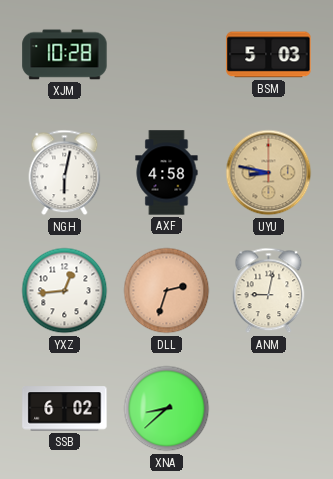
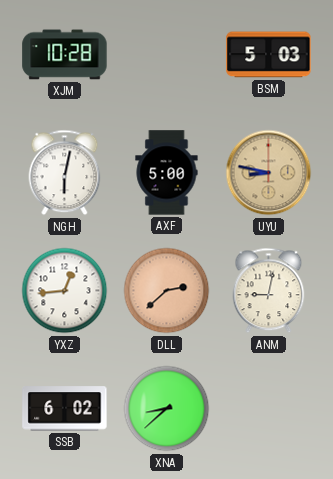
AXF: 4:58 -> 5:00
DLL: 2:33 -> 2:38
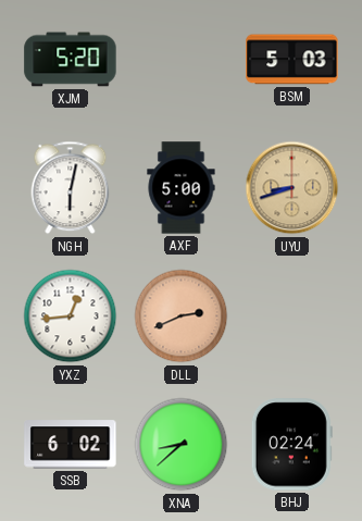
XJM: 10:28 -> 5:20
UYU: 8:47 -> 8:42
DLL: 2:38 -> 2:41
ANM: 9:02 -> none
BHJ: none -> 02:24
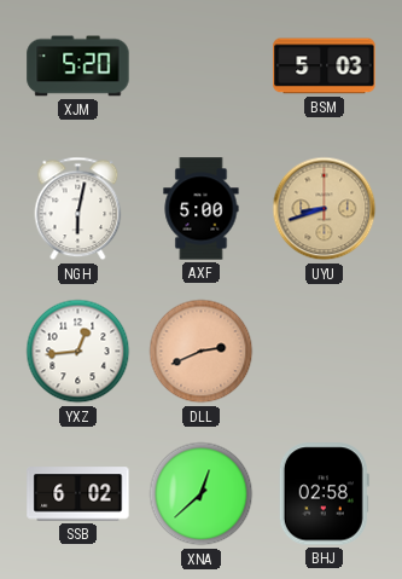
XNA: 8:38 -> 12:38
BHJ: 02:24 -> 02:58
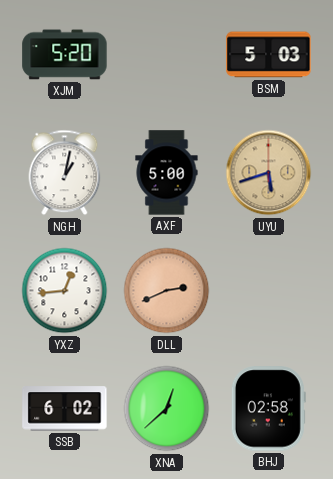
NGH: 6:02 -> 1:02
UYU: 8:42 -> 5:42
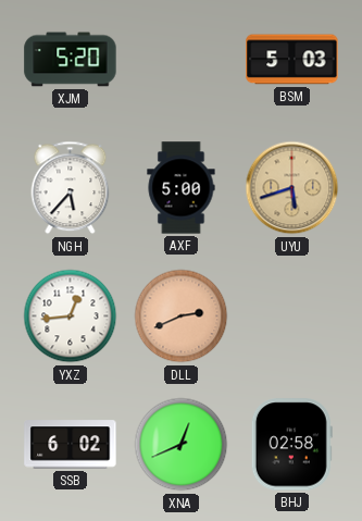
NGH: 1:02 -> 5:37
XNA: 12:38 -> 12:41
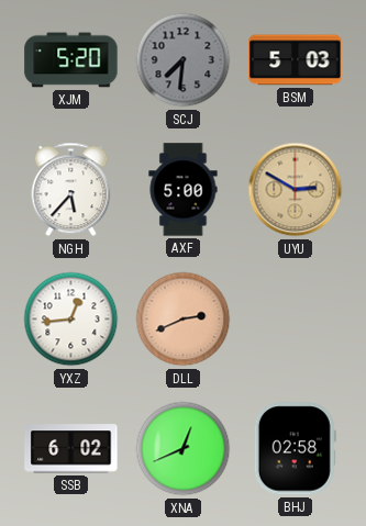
SCJ: none -> 7:31
UYU: 5:42 -> 2:50
